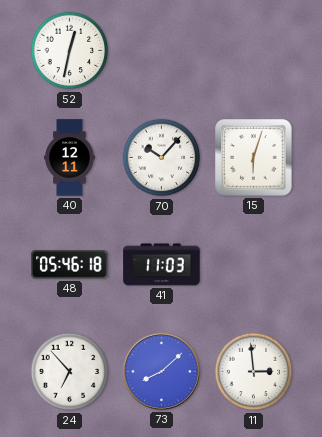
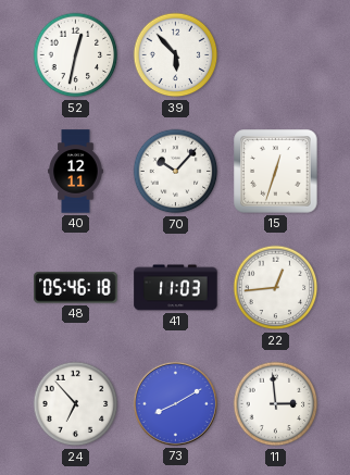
39: none -> 5:53
15: 6:03 -> 12:33
22: none -> 12:44
73: 8:08 -> 8:10
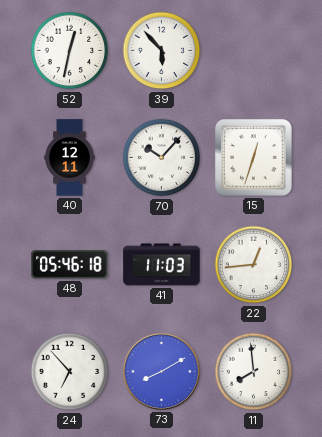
11: 2:59 -> 7:59
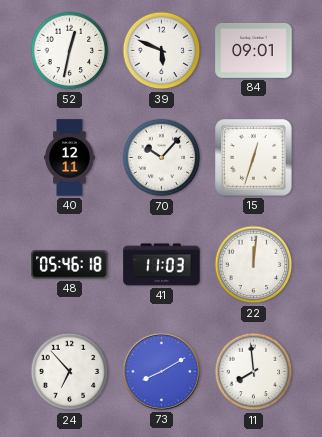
39: 5:53 -> 5:49
84: none -> 09:01
22: 12:44 -> 12:01
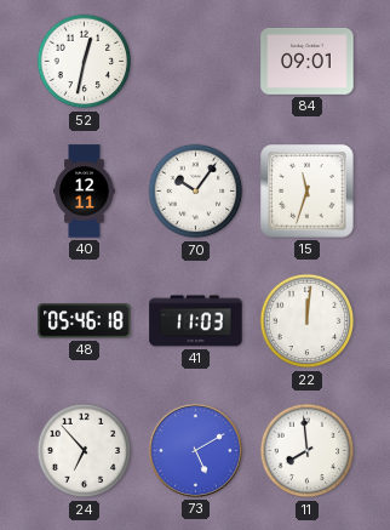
39: 5:49 -> none
70: 10:07 -> 10:06
15: 12:33 -> 11:33
73: 8:10 -> 5:10
